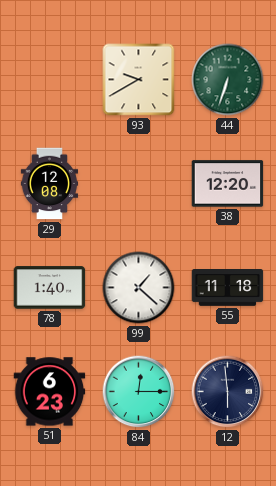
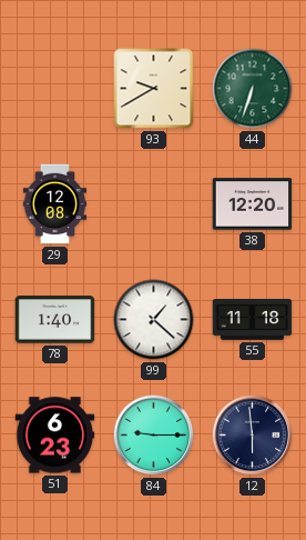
84: 12:15 -> 9:15
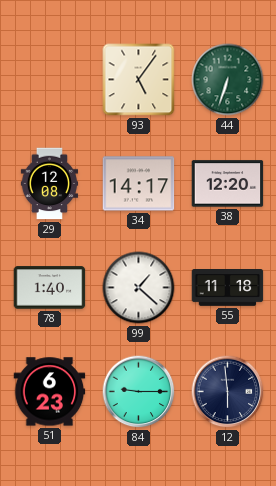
93: 9:40 -> 5:06
34: none -> 14:17
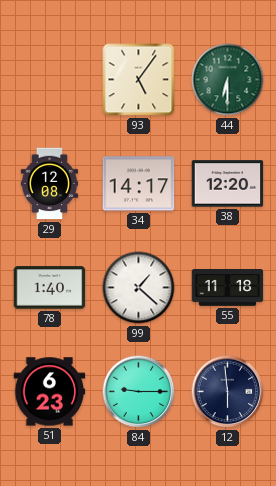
44: 6:33 -> 6:30
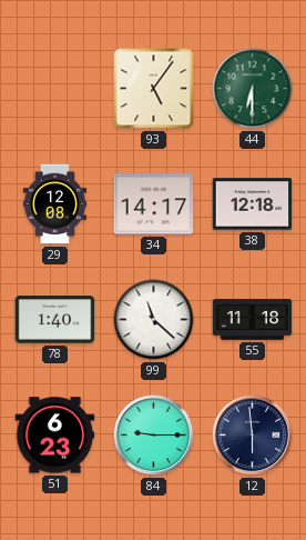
38: 12:20 -> 12:18
99: 1:22 -> 11:22
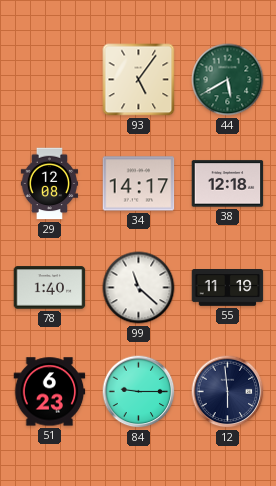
44: 6:30 -> 5:40
55: 11:18 -> 11:19
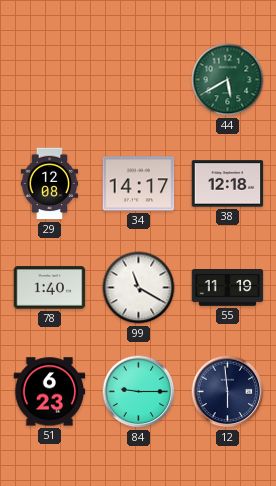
93: 5:06 -> none
99: 11:22 -> 11:20
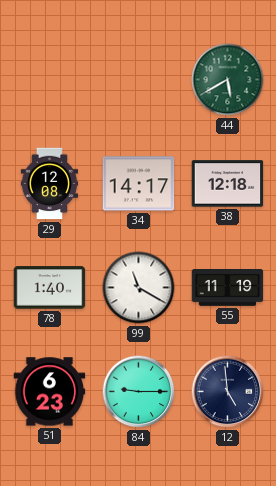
12: 5:59 -> 4:59
